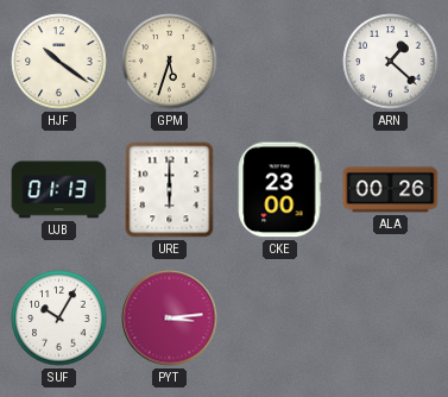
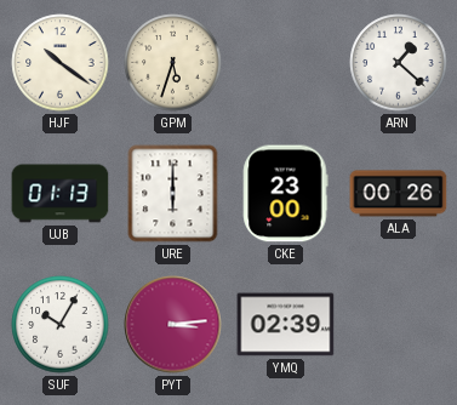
YMQ: none -> 02:39
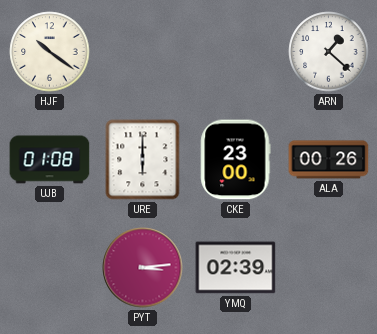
GPM: 5:33 -> none
UJB: 01:13 -> 01:08
SUF: 10:05 -> none
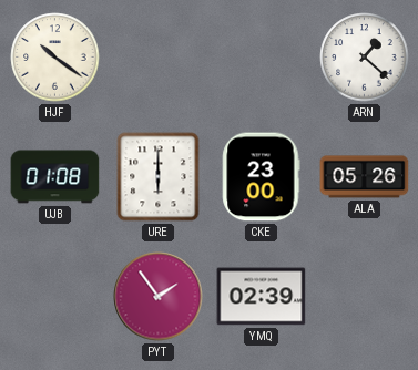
ALA: 00:26 -> 05:26
PYT: 3:14 -> 1:54
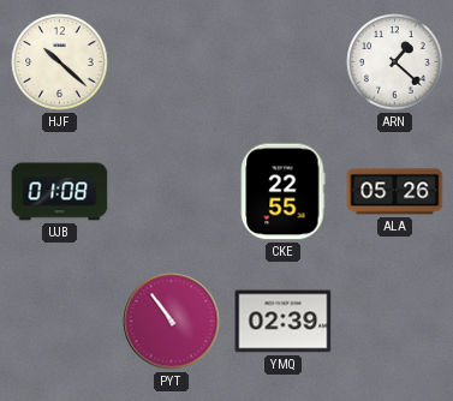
HJF: 10:21 -> 10:22
URE: 6:00 -> none
CKE: 23:00 -> 22:55
PYT: 1:54 -> 10:54
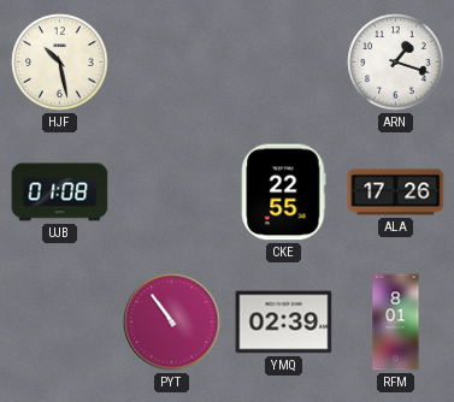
HJF: 10:22 -> 10:28
ARN: 1:22 -> 1:18
ALA: 05:26 -> 17:26
RFM: none -> 8:01
